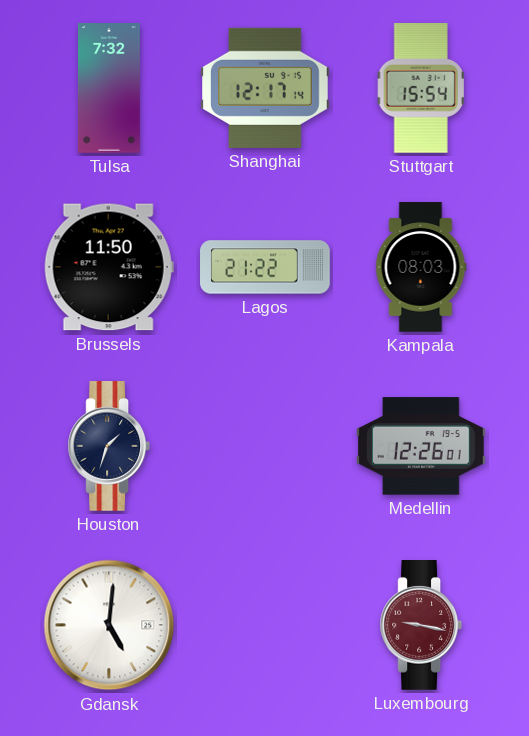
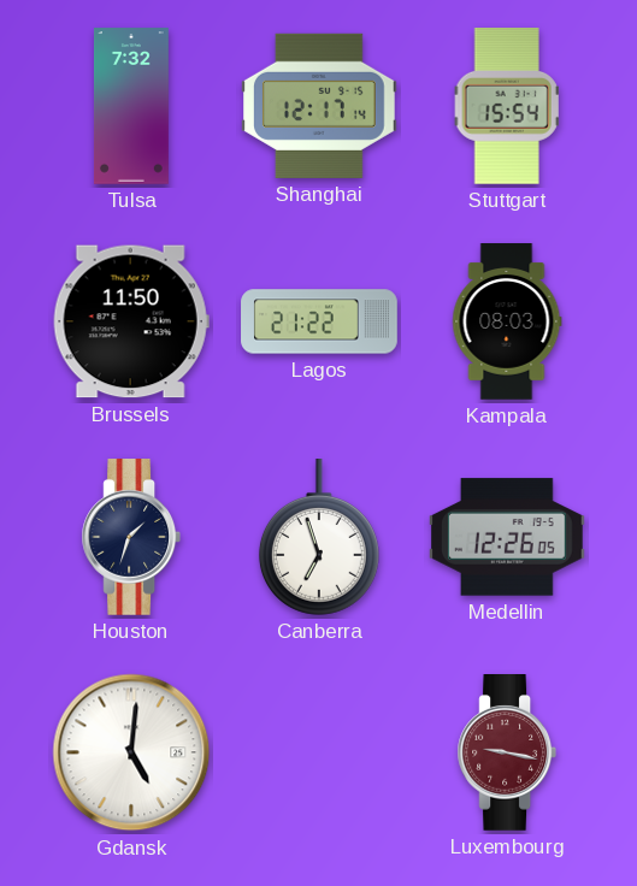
Canberra: none -> 6:57
Medellin: 12:26:01 -> 12:26:05
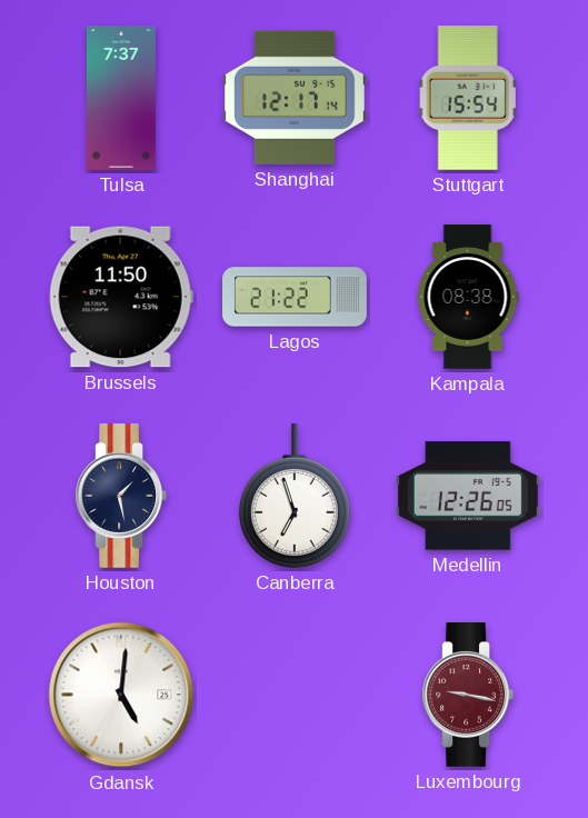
Tulsa: 7:32 -> 7:37
Kampala: 08:03 -> 08:38
Houston: 1:33 -> 1:28
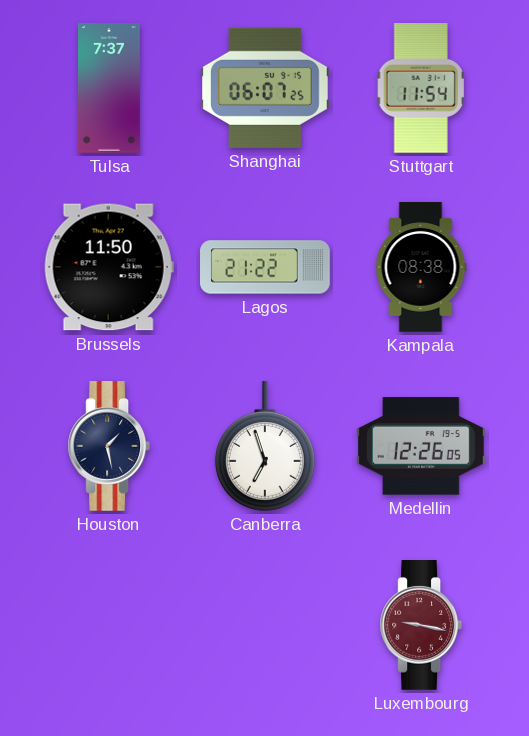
Shanghai: 12:17 -> 06:07
Stuttgart: 15:54 -> 11:54
Gdansk: 5:01 -> none
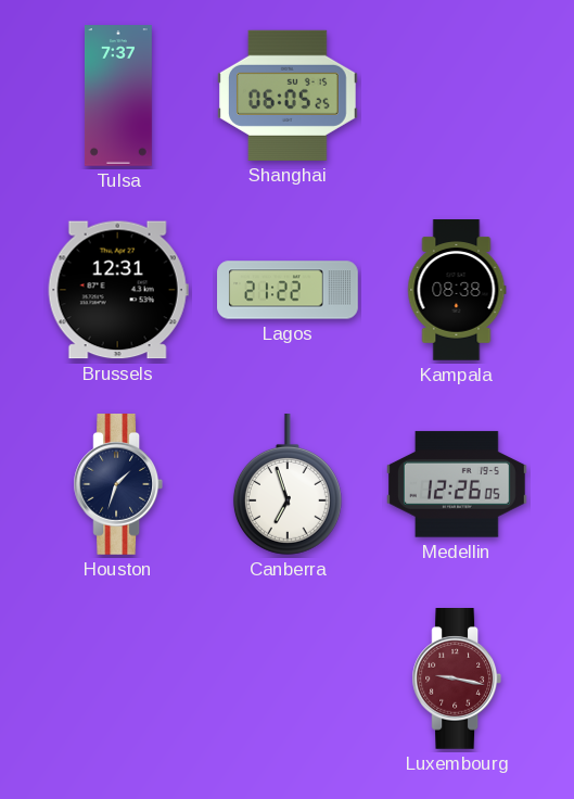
Shanghai: 06:07 -> 06:05
Stuttgart: 11:54 -> none
Brussels: 11:50 -> 12:31
Houston: 1:28 -> 1:33
